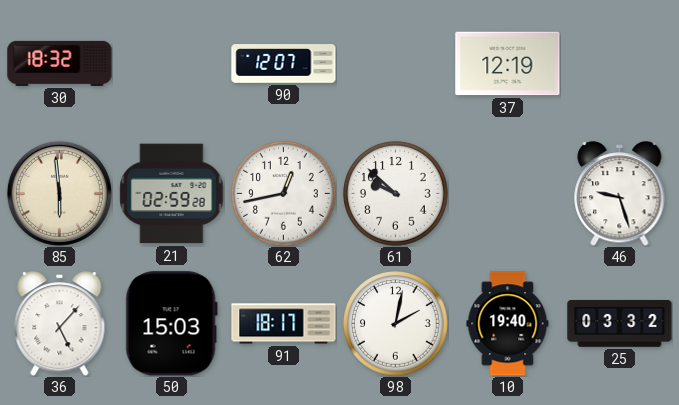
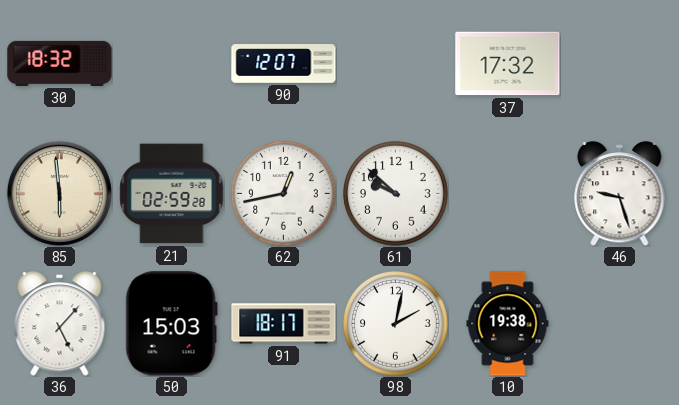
37: 12:19 -> 17:32
10: 19:40 -> 19:38
25: 03:32 -> none
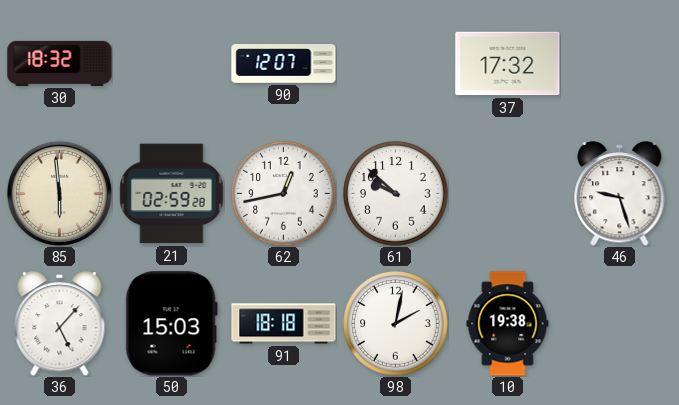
91: 18:17 -> 18:18
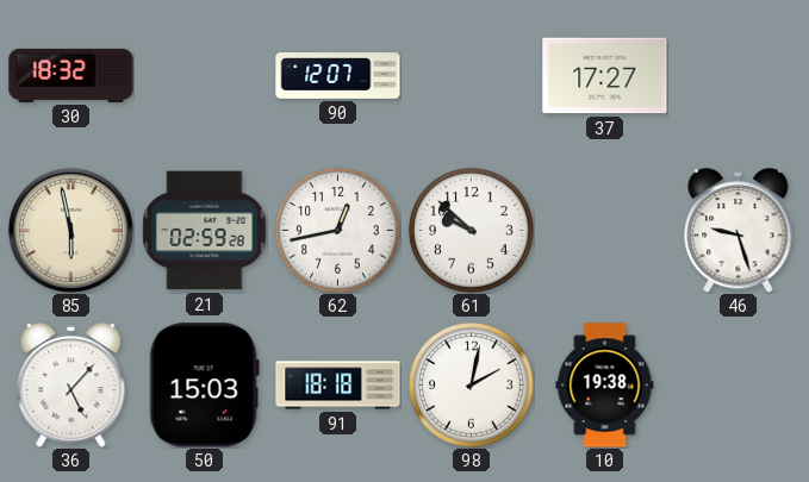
37: 17:32 -> 17:27
85: 5:59 -> 5:58
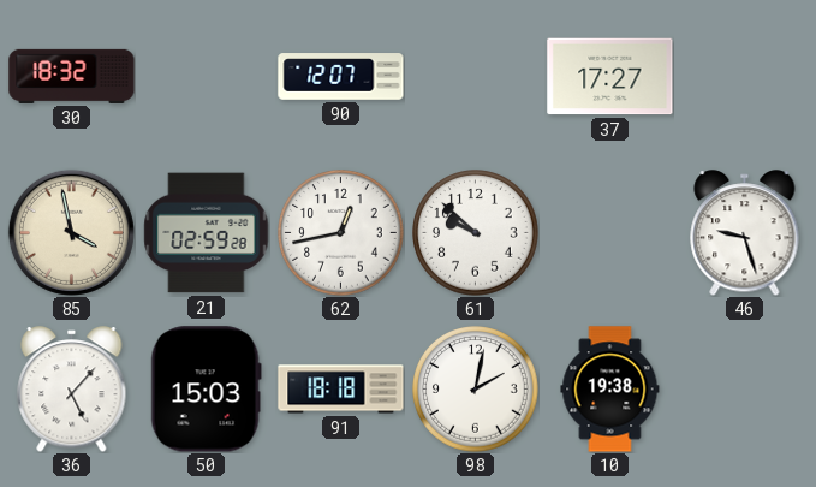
85: 5:58 -> 3:58
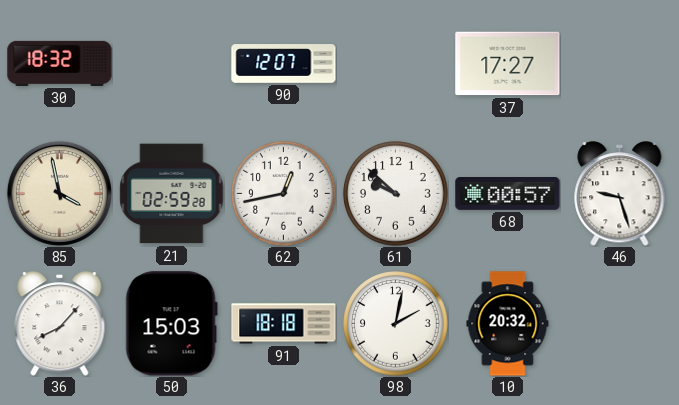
68: none -> 00:57
36: 5:07 -> 8:07
10: 19:38 -> 20:32
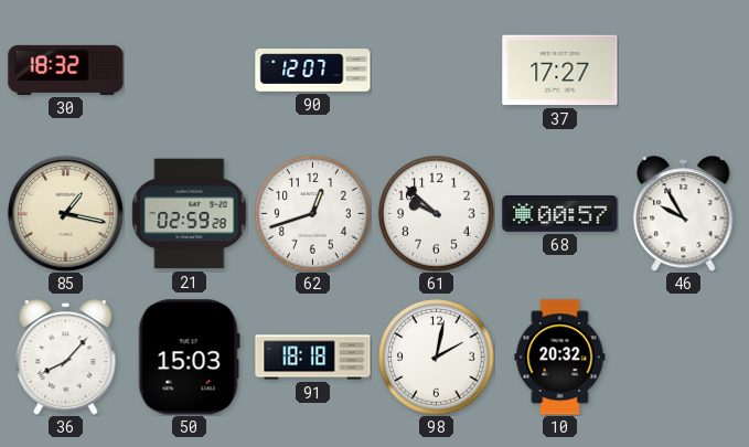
85: 3:58 -> 1:17
62: 12:43 -> 12:42
46: 9:27 -> 9:55
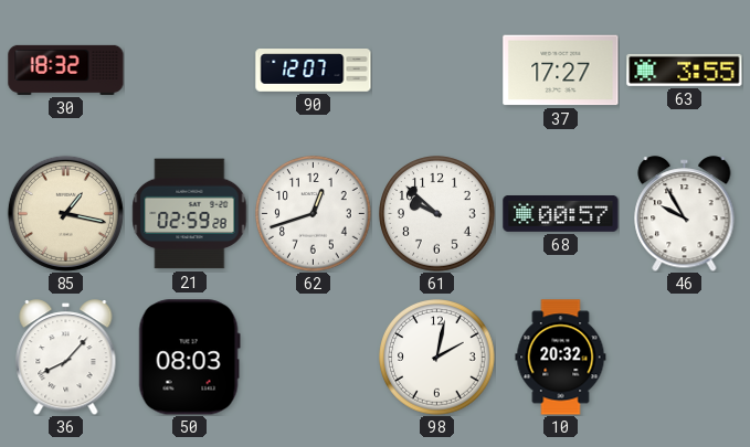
63: none -> 3:55
50: 15:03 -> 08:03
91: 18:18 -> none
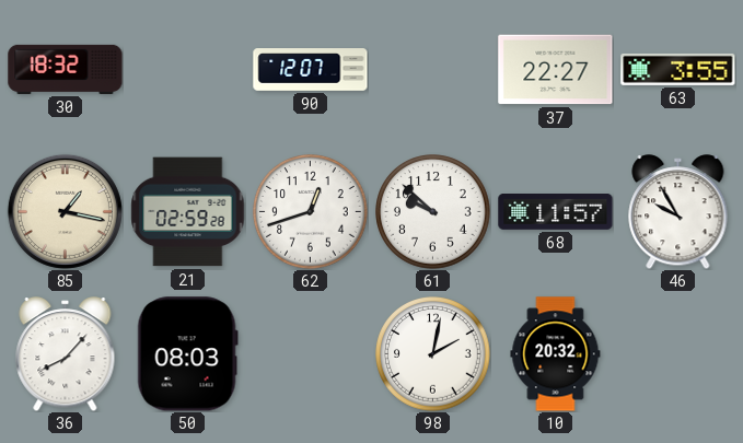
37: 17:27 -> 22:27
68: 00:57 -> 11:57
